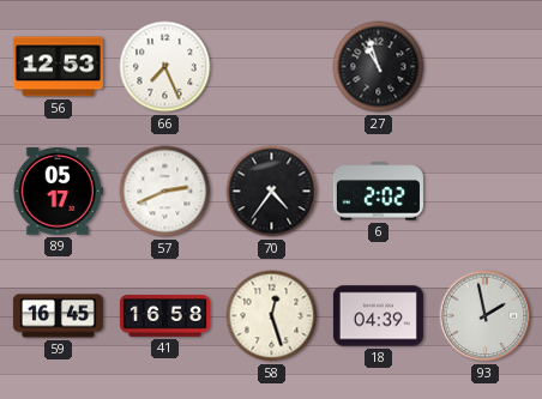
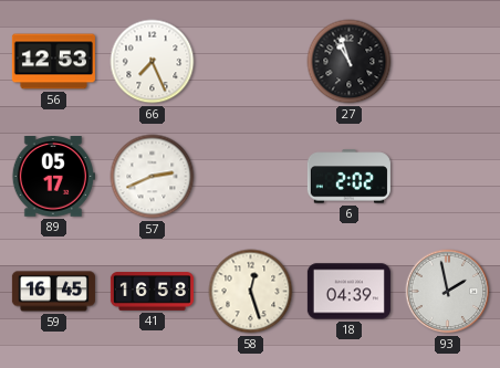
70: 4:36 -> none
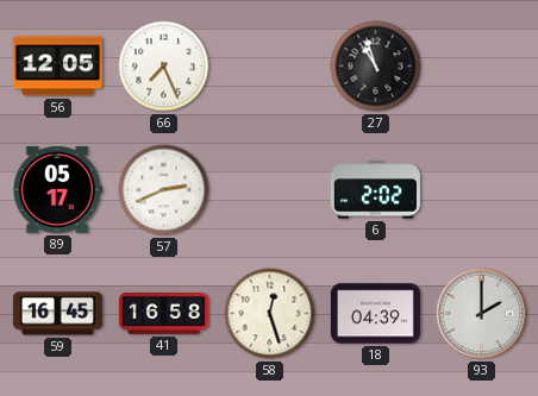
56: 12:53 -> 12:05
93: 1:58 -> 2:00
